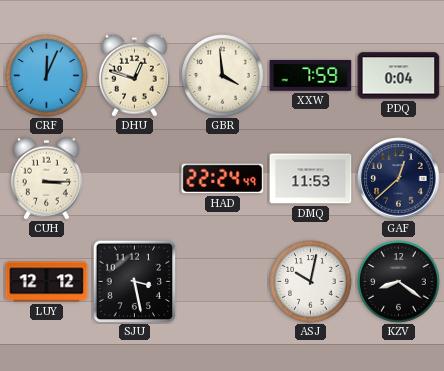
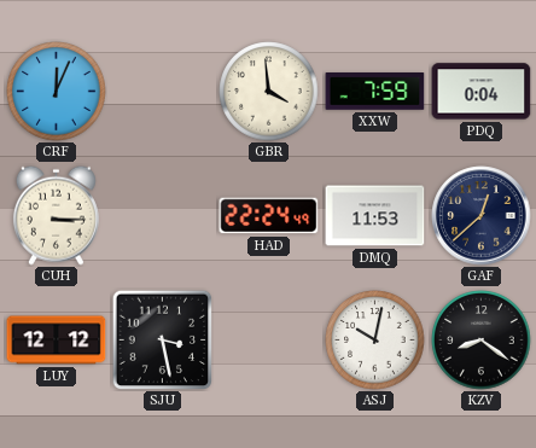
DHU: 12:48 -> none
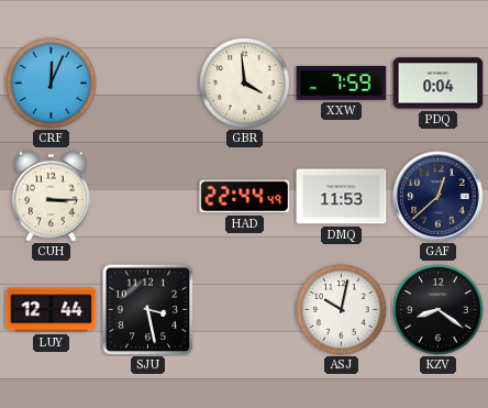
HAD: 22:24 -> 22:44
LUY: 12:12 -> 12:44
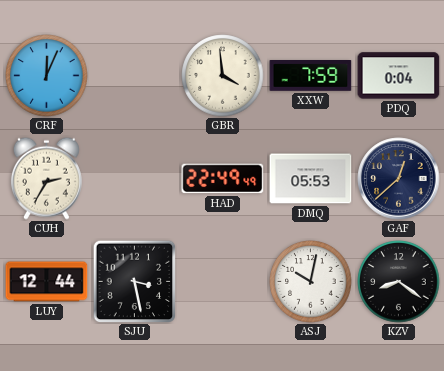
CUH: 3:15 -> 2:35
HAD: 22:44 -> 22:49
DMQ: 11:53 -> 05:53
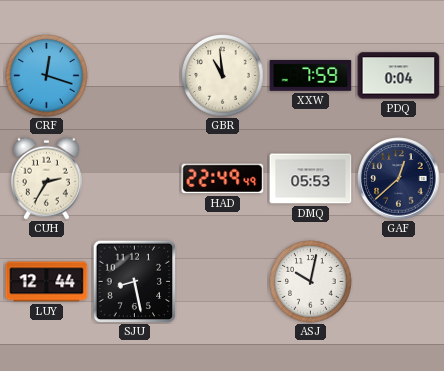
CRF: 12:04 -> 12:18
GBR: 3:59 -> 10:59
SJU: 3:28 -> 8:28
KZV: 8:21 -> none
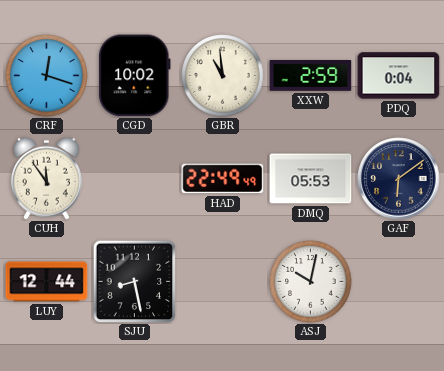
CGD: none -> 10:02
XXW: 7:59 -> 2:59
CUH: 2:35 -> 11:54
GAF: 12:38 -> 6:09
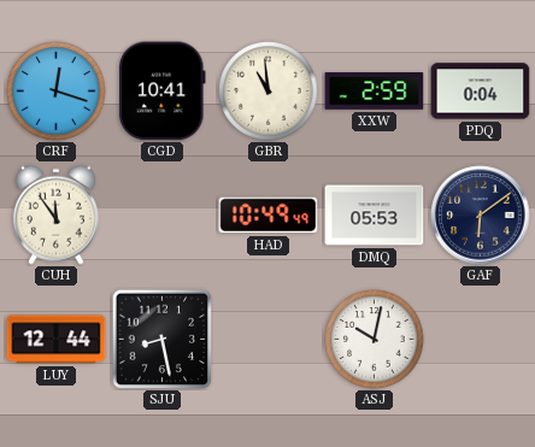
CGD: 10:02 -> 10:41
HAD: 22:49 -> 10:49
